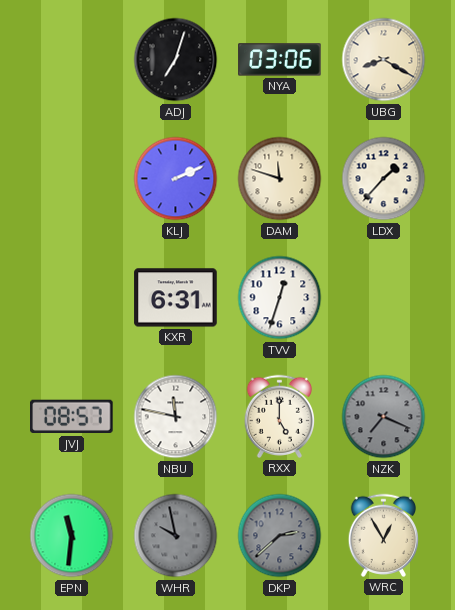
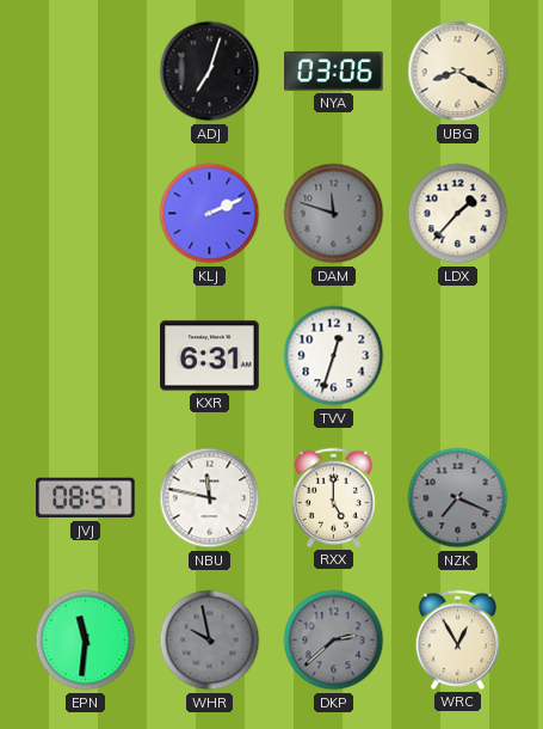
DAM dial: cream -> grey
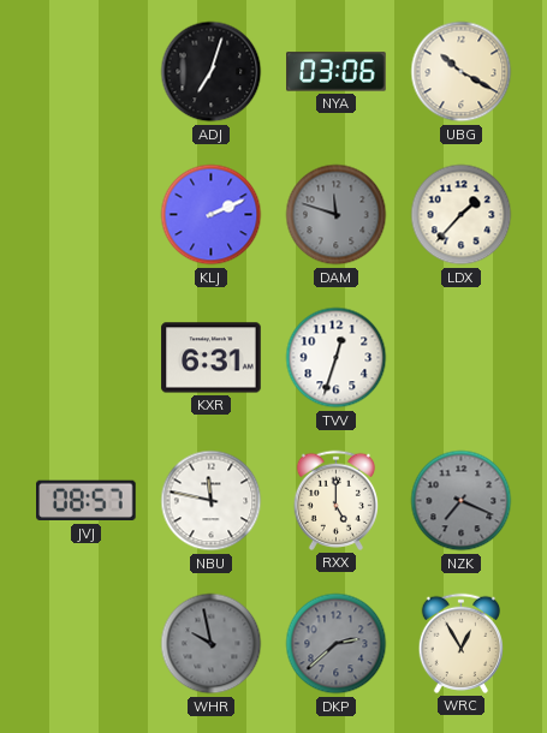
UBG: 8:20 -> 10:20
EPN: 11:31 -> none
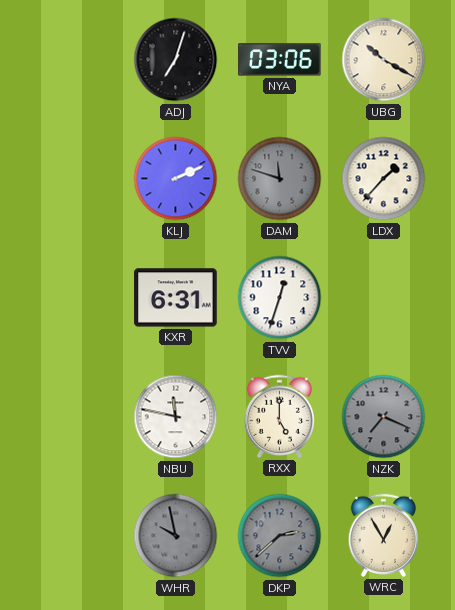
JVJ: 08:57 -> none
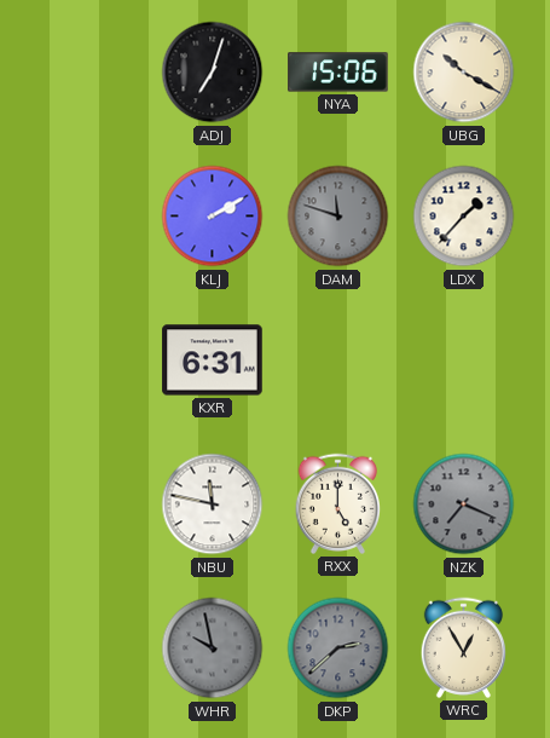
NYA: 03:06 -> 15:06
KLJ: 2:11 -> 2:10
TVV: 12:33 -> none
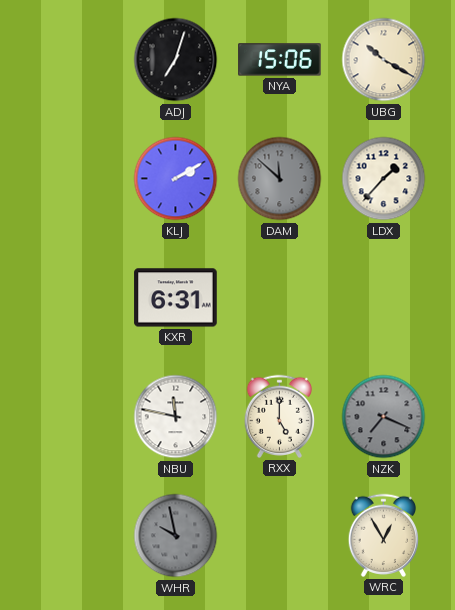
DAM: 11:48 -> 11:52
DKP: 2:38 -> none
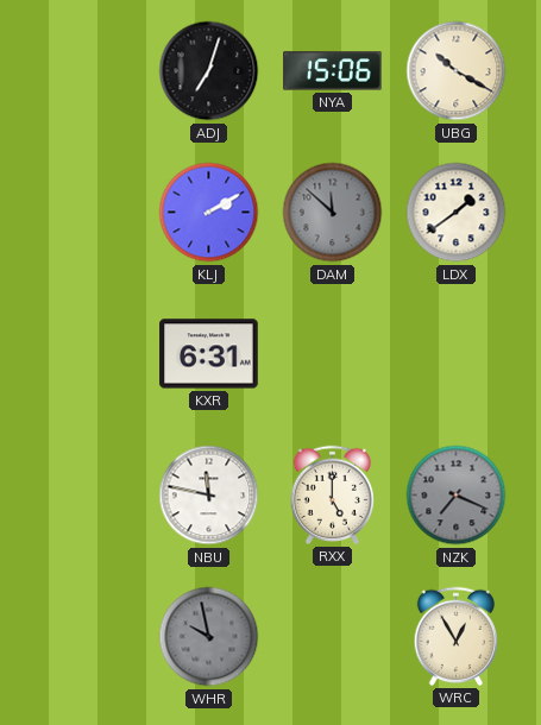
LDX: 1:37 -> 1:39
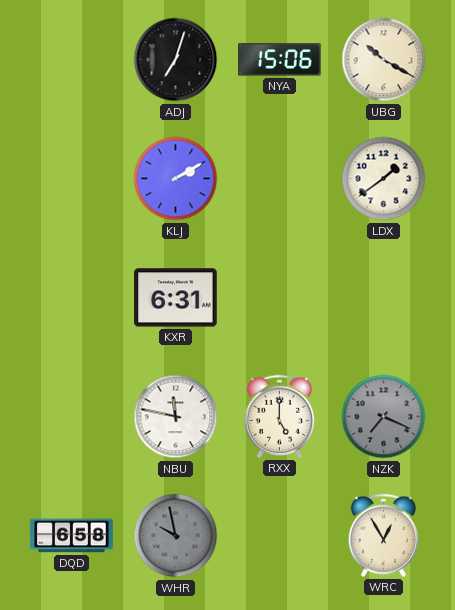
DAM: 11:52 -> none
DQD: none -> 6:58
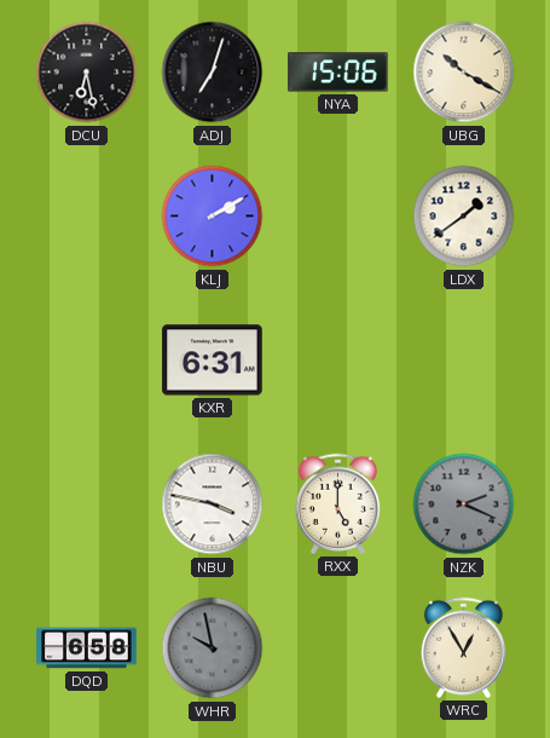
DCU: none -> 6:28
NBU: 11:47 -> 3:47
NZK: 7:19 -> 2:19
